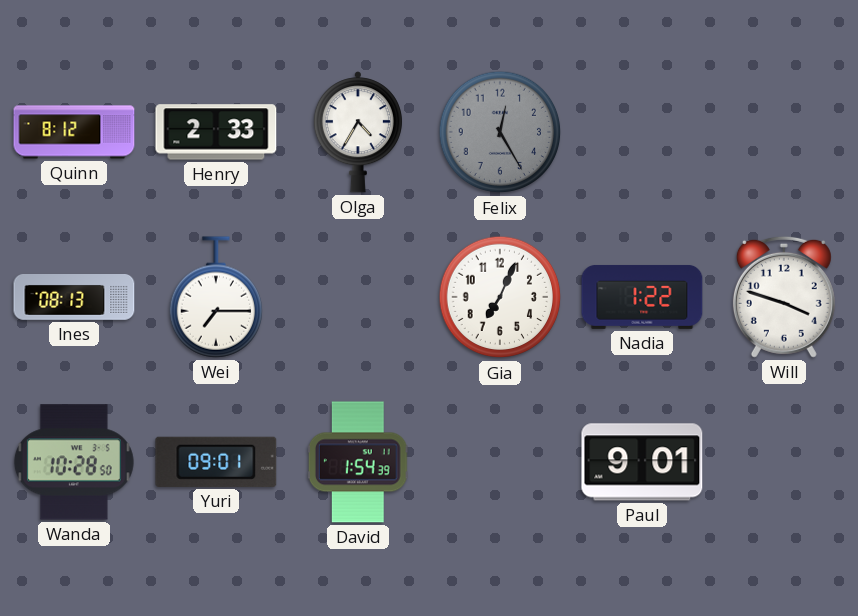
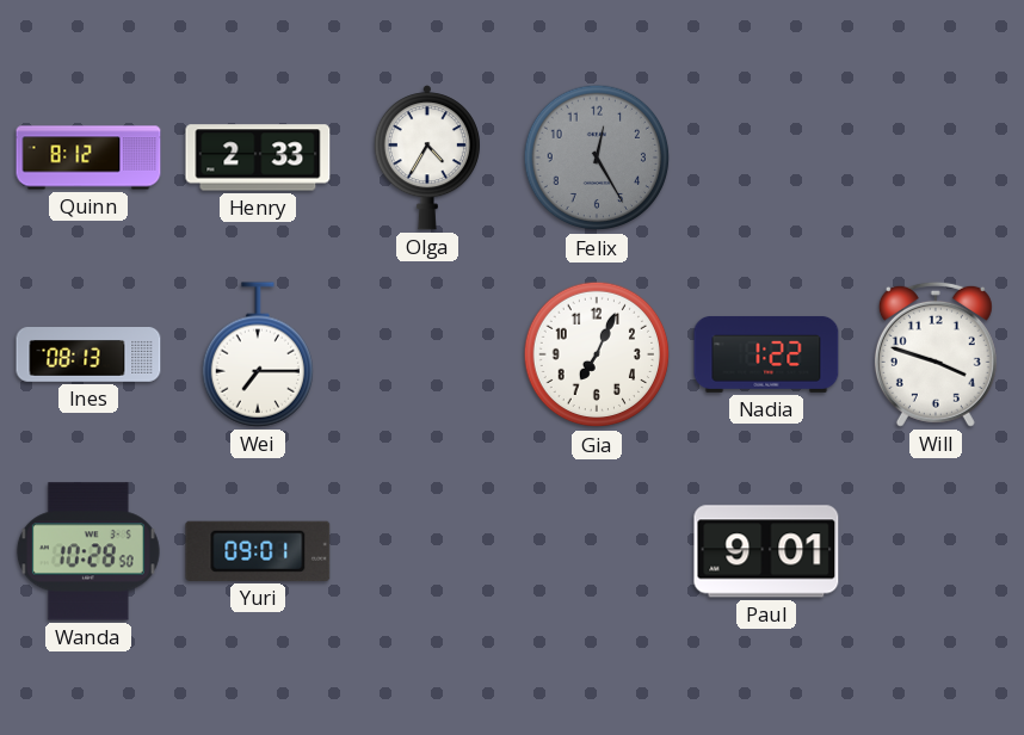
David: 1:54 -> none
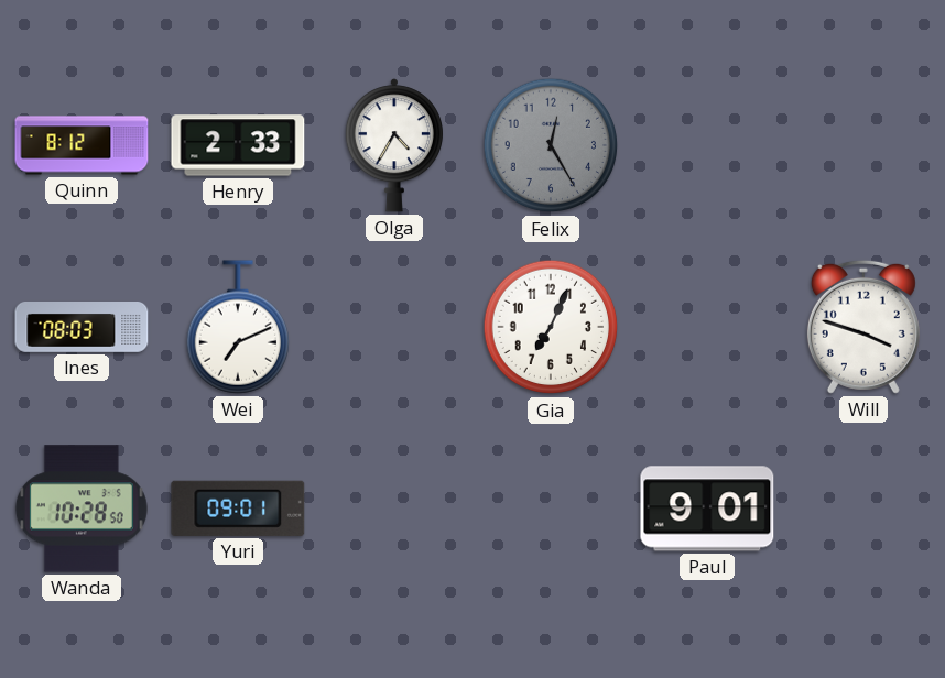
Ines: 08:13 -> 08:03
Wei: 7:15 -> 7:11
Nadia: 1:22 -> none
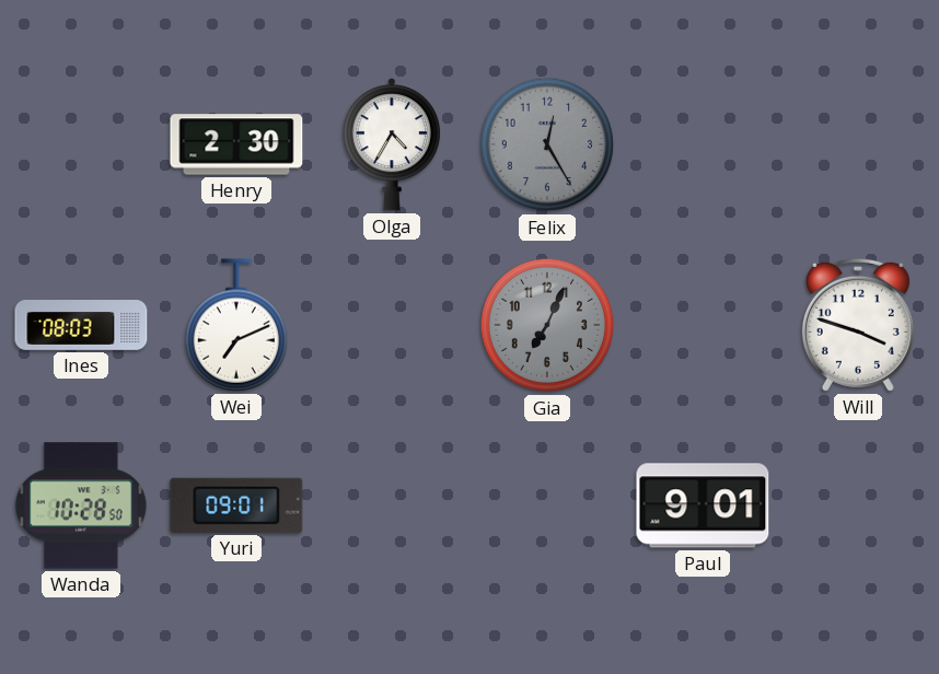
Quinn: 8:12 -> none
Henry: 2:33 -> 2:30
Gia dial: white -> grey
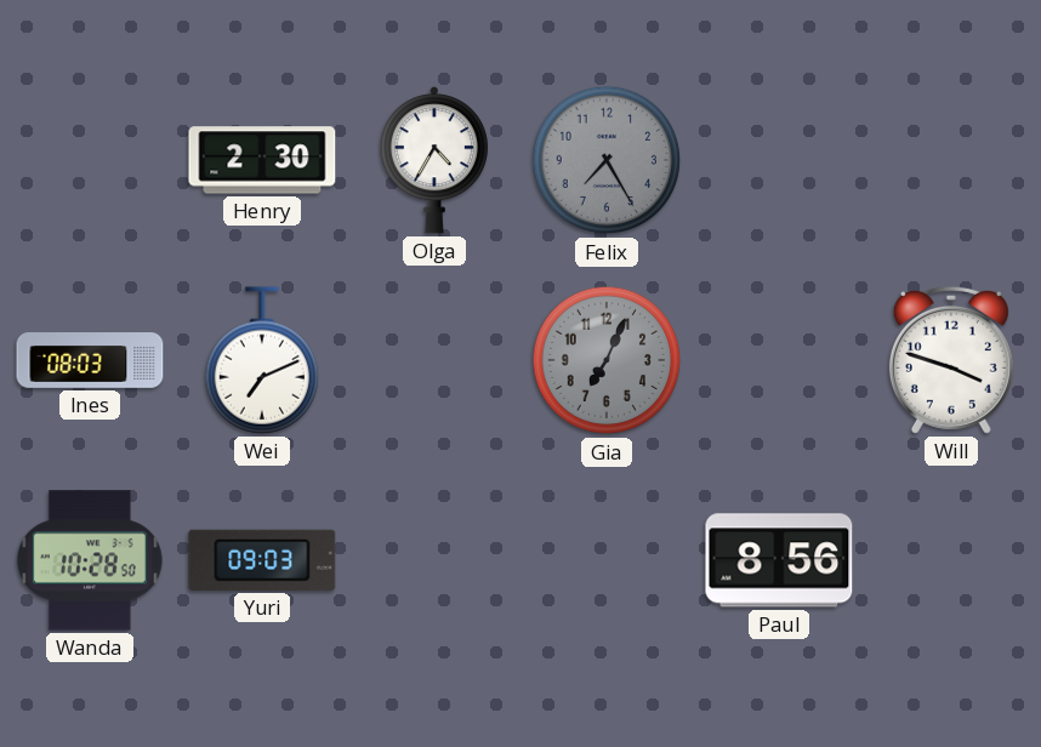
Felix: 12:25 -> 7:25
Yuri: 09:01 -> 09:03
Paul: 9:01 -> 8:56
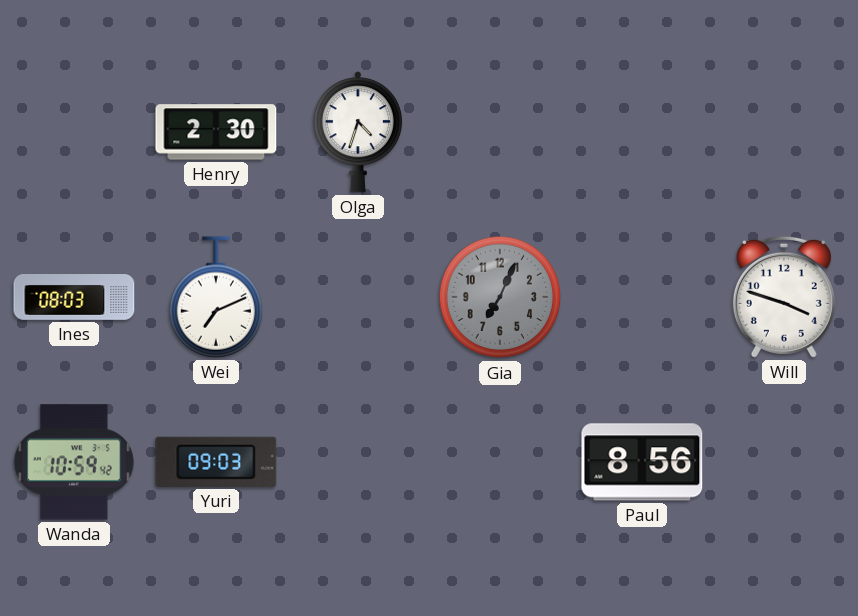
Olga: 4:35 -> 4:33
Felix: 7:25 -> none
Wanda: 10:28 -> 10:59
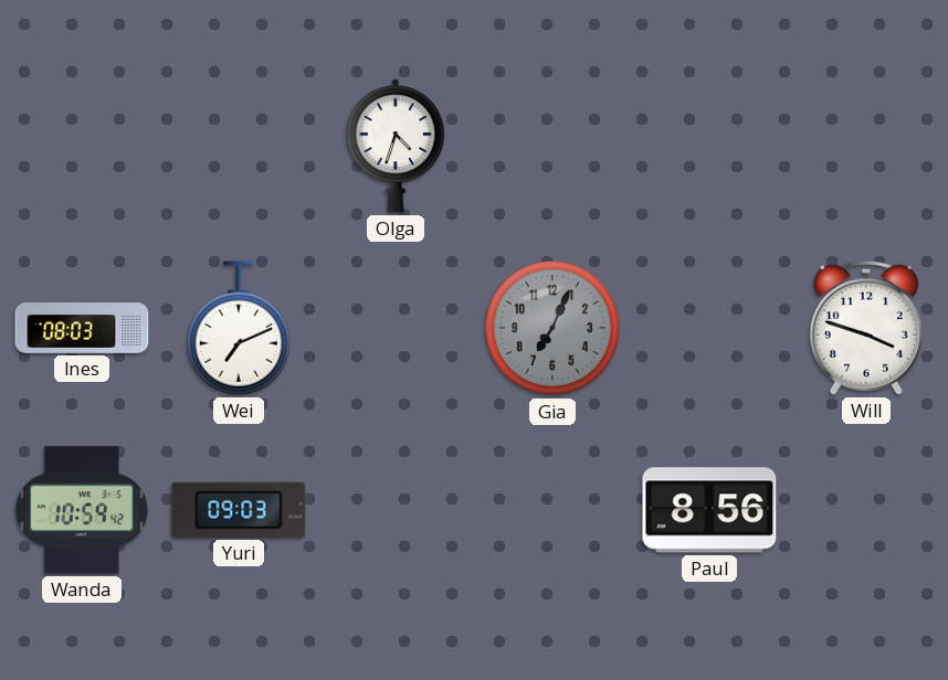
Henry: 2:30 -> none
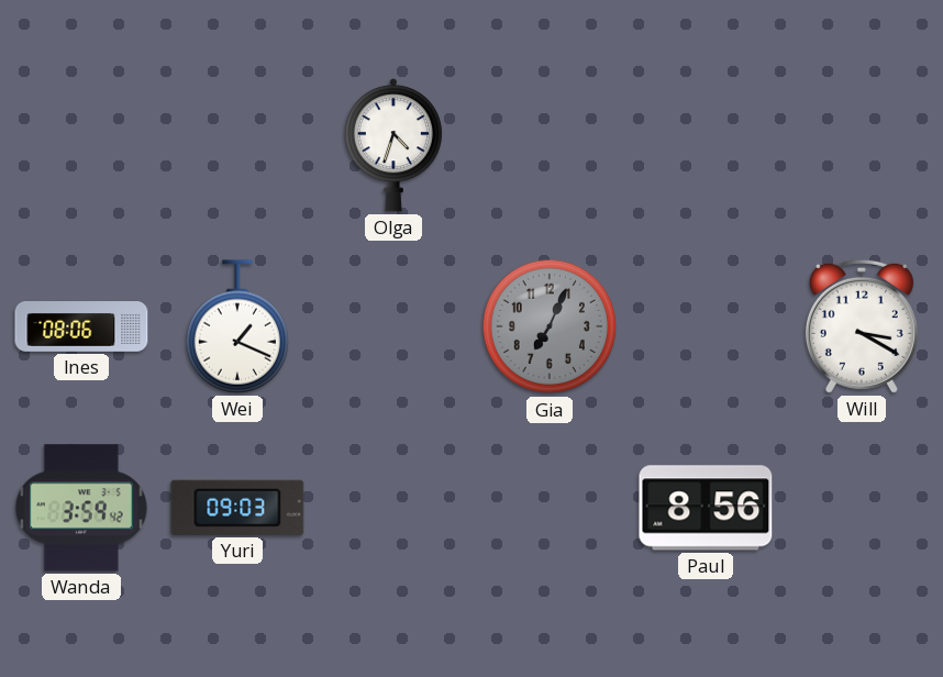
Ines: 08:03 -> 08:06
Wei: 7:11 -> 1:19
Will: 3:48 -> 3:20
Wanda: 10:59 -> 3:59
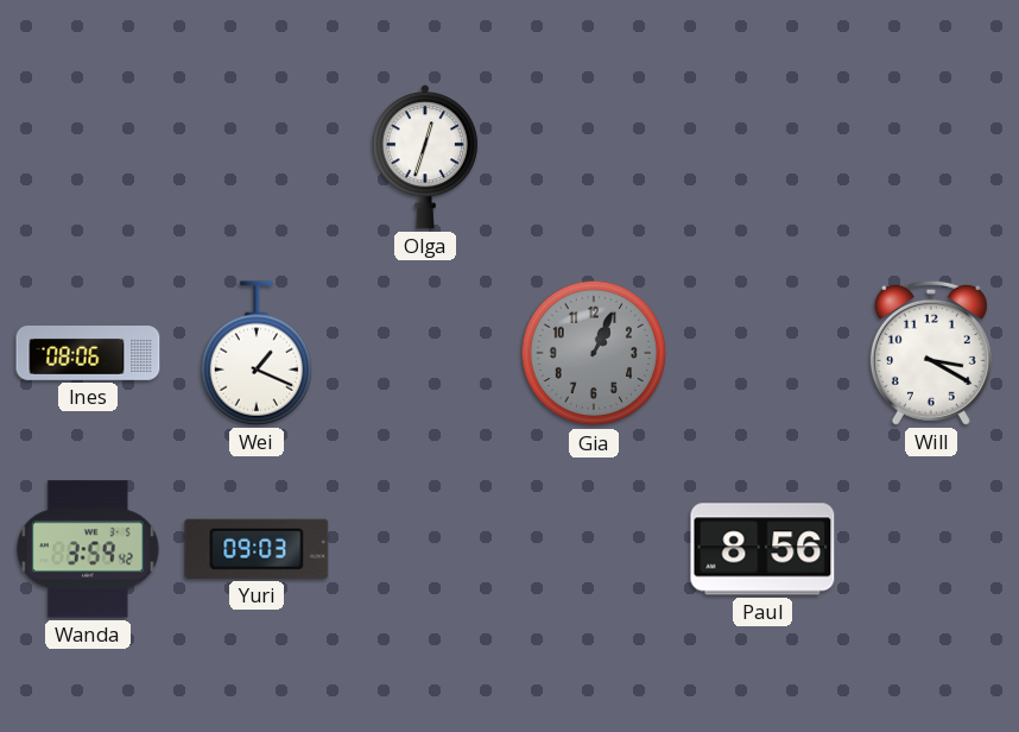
Olga: 4:33 -> 12:33
Gia: 7:04 -> 1:04
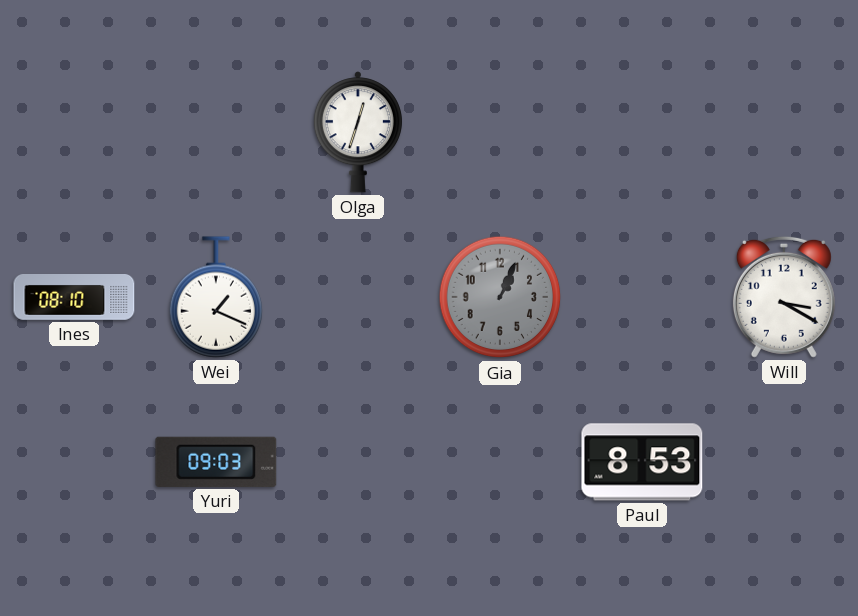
Ines: 08:06 -> 08:10
Wanda: 3:59 -> none
Paul: 8:56 -> 8:53
